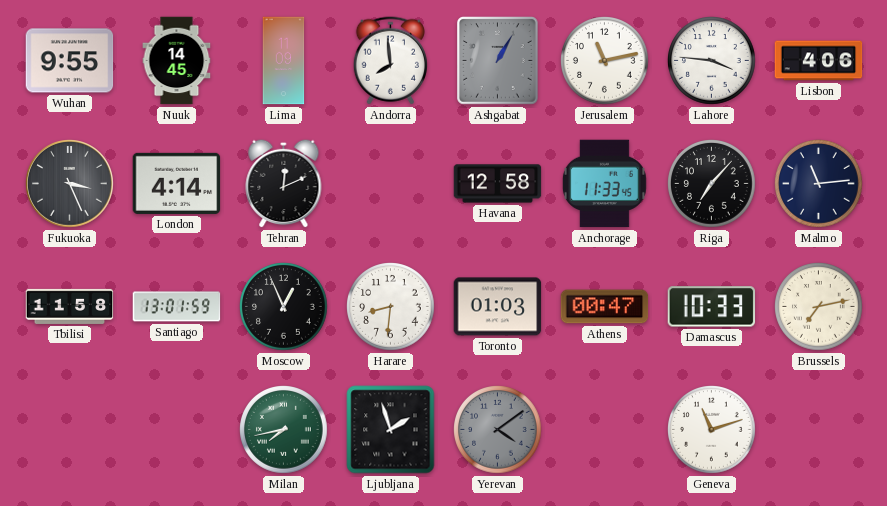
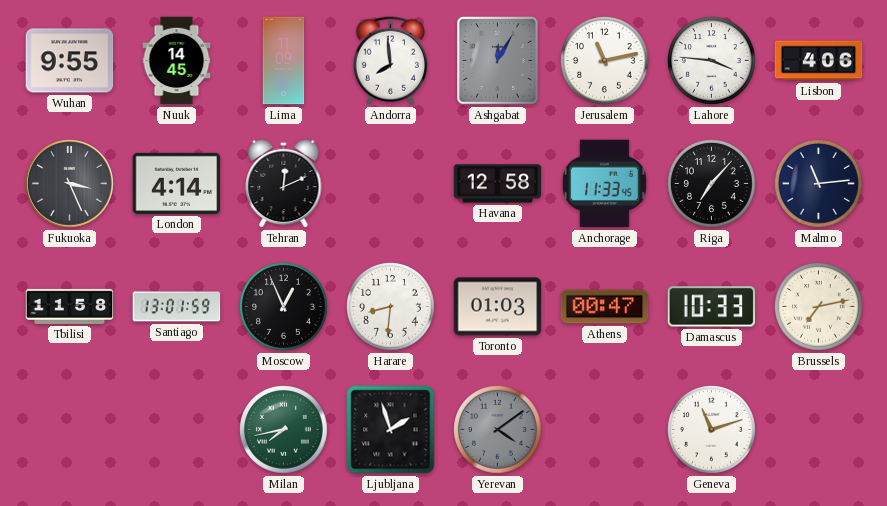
Ashgabat: 1:05 -> 12:05
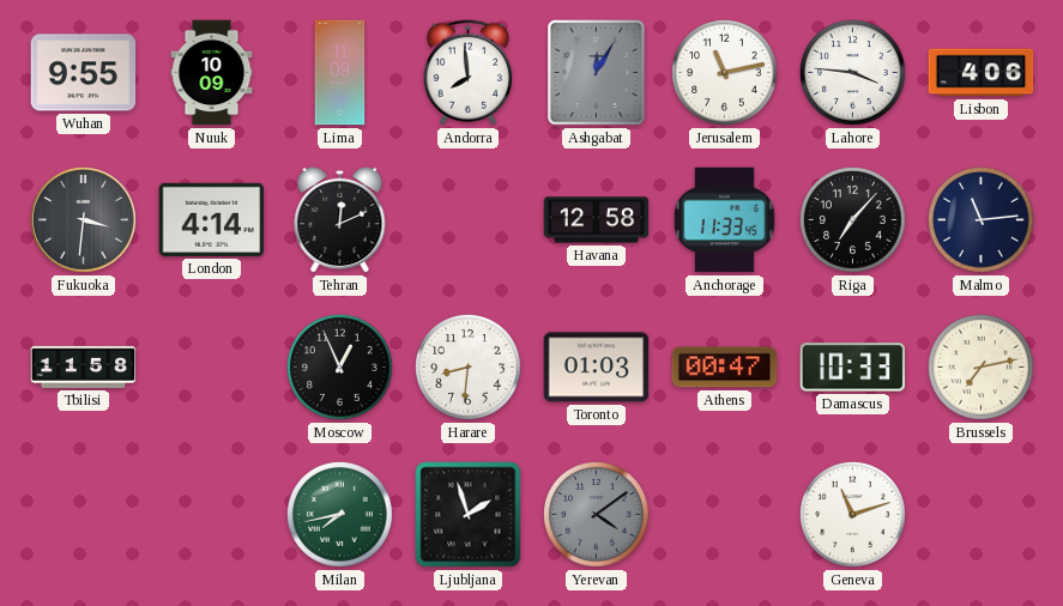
Nuuk: 14:45 -> 10:09
Fukuoka: 3:26 -> 3:31
Santiago: 13:01 -> none
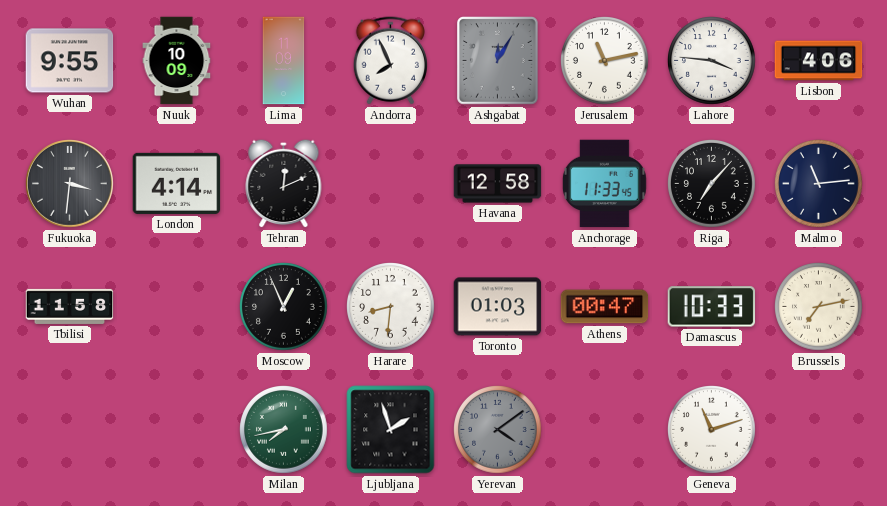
Andorra: 7:59 -> 7:56
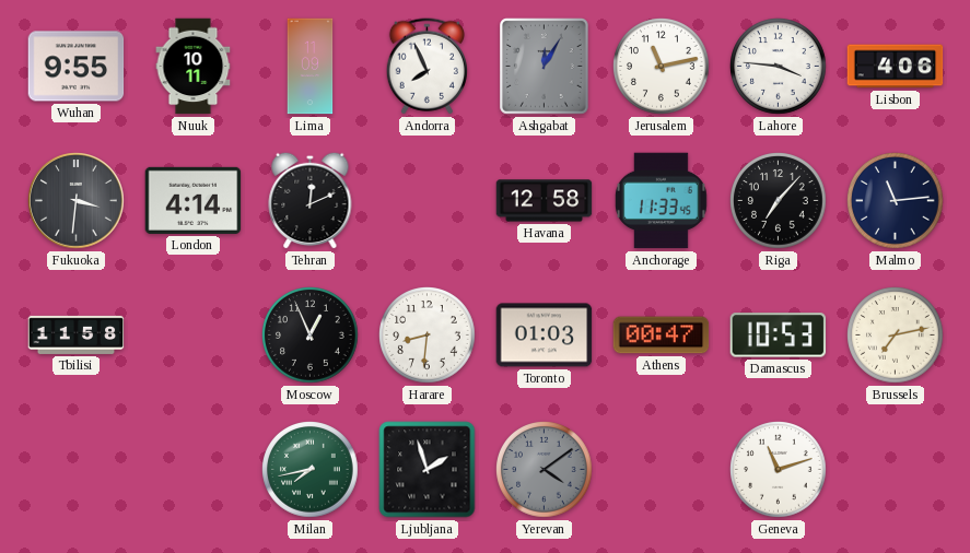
Nuuk: 10:09 -> 10:11
Damascus: 10:33 -> 10:53
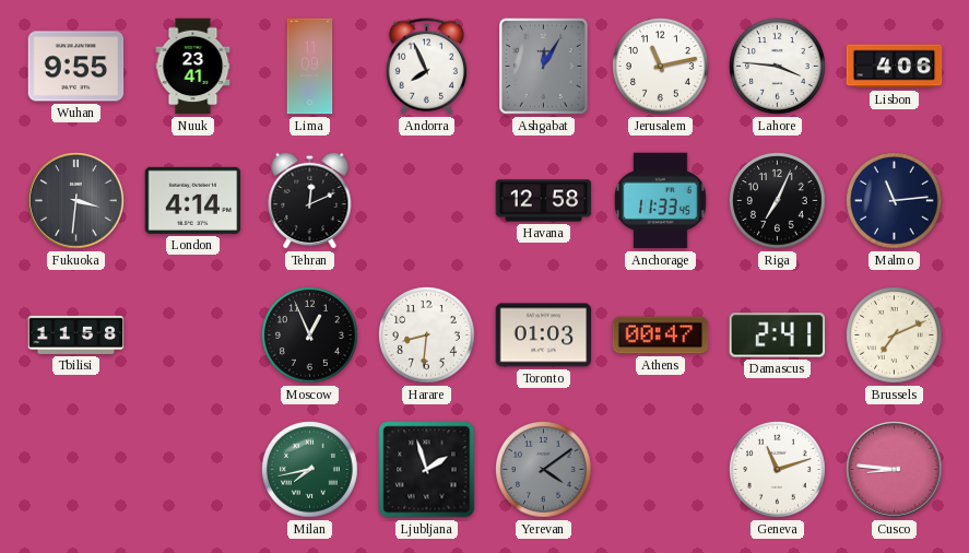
Nuuk: 10:11 -> 23:41
Riga: 7:07 -> 7:04
Damascus: 10:53 -> 2:41
Brussels: 7:13 -> 7:11
Cusco: none -> 8:46
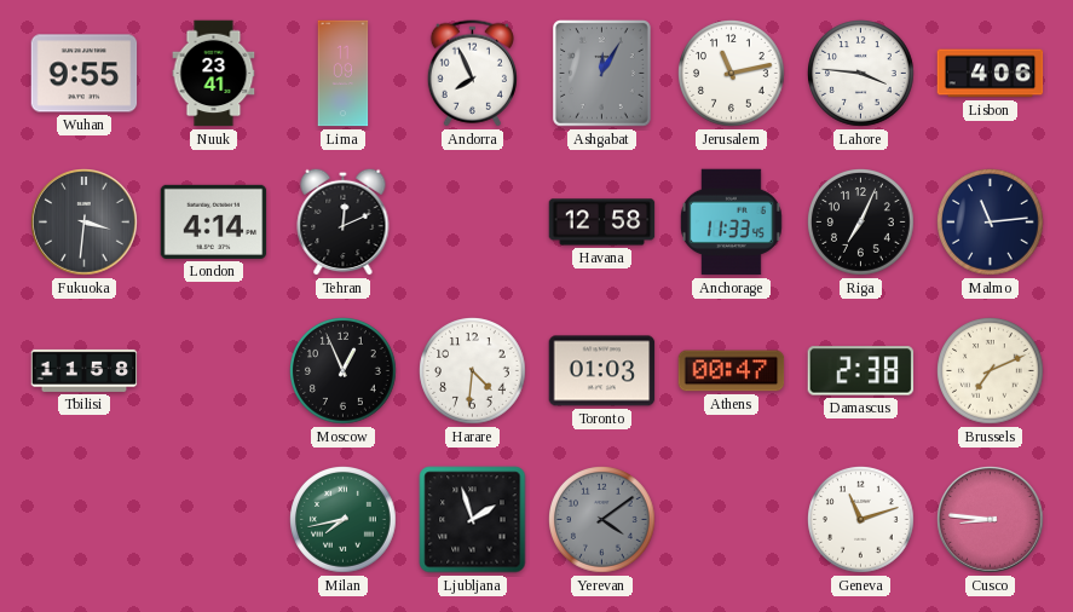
Harare: 8:31 -> 4:31
Damascus: 2:41 -> 2:38
